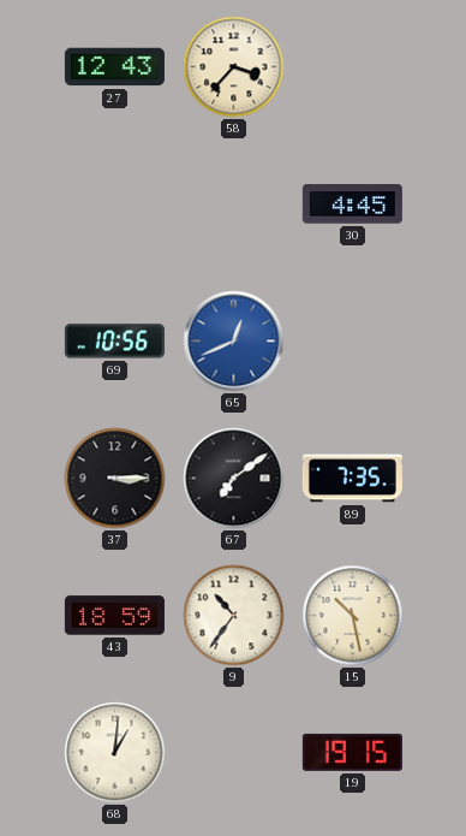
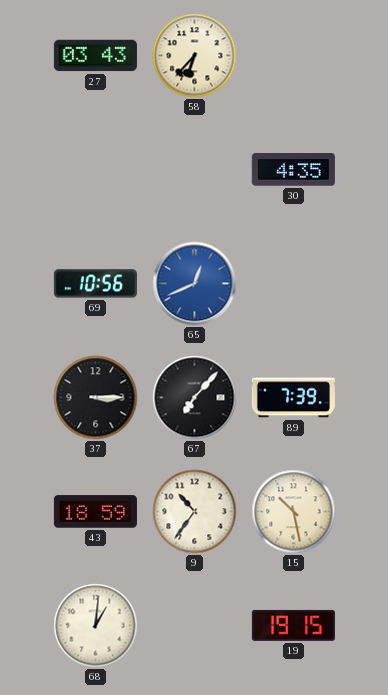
27: 12:43 -> 03:43
58: 3:37 -> 6:37
30: 4:45 -> 4:35
67: 7:09 -> 7:07
89: 7:35 -> 7:39
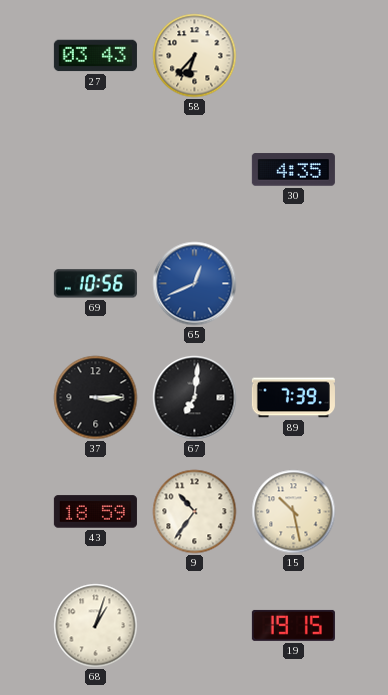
67: 7:07 -> 7:01
68: 1:01 -> 1:03
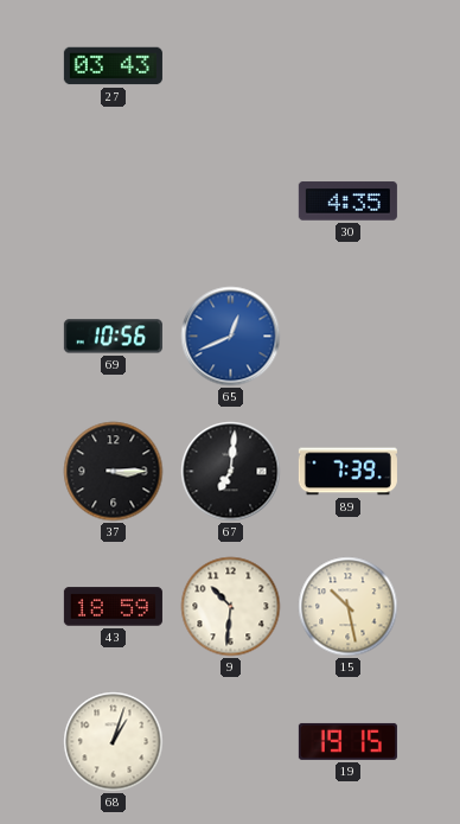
58: 6:37 -> none
9: 10:36 -> 10:31
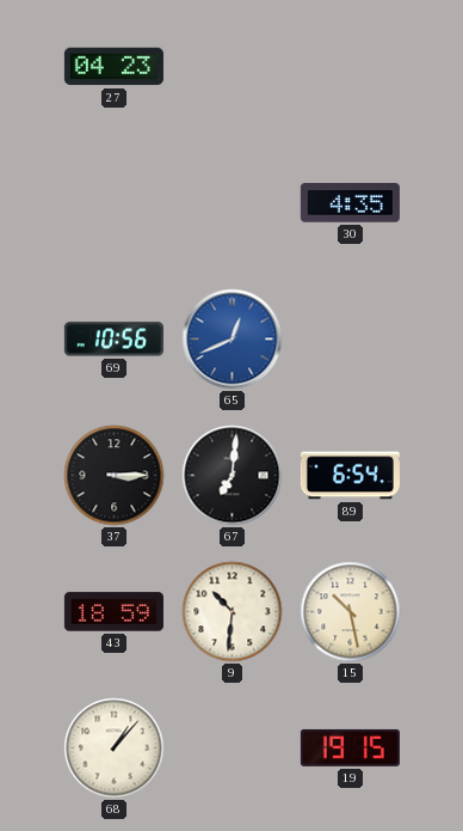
27: 03:43 -> 04:23
89: 7:39 -> 6:54
68: 1:03 -> 1:07
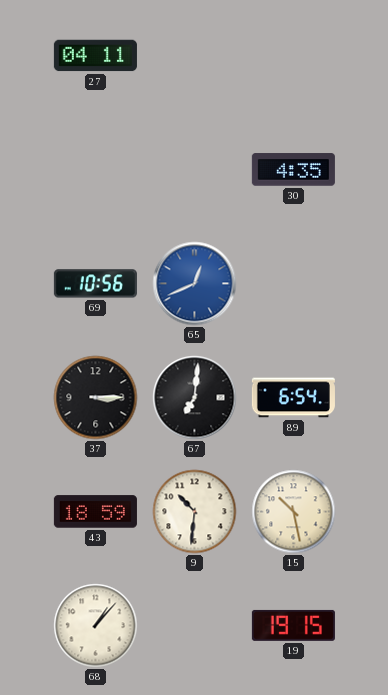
27: 04:23 -> 04:11
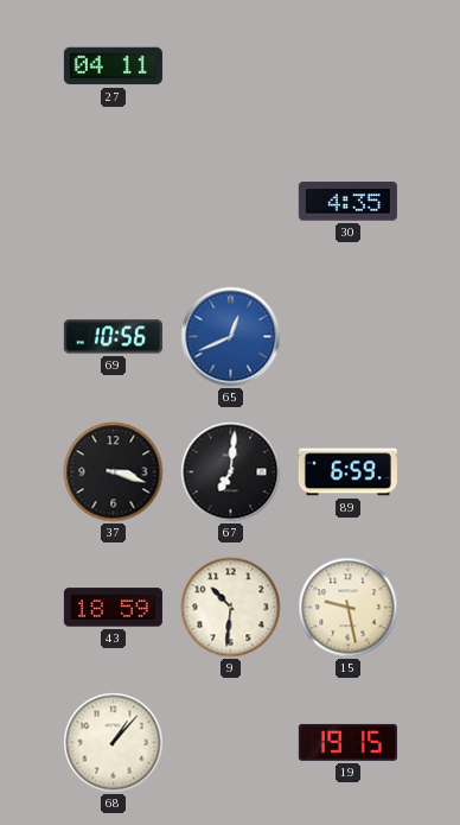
37: 3:15 -> 3:18
89: 6:54 -> 6:59
15: 10:28 -> 9:28
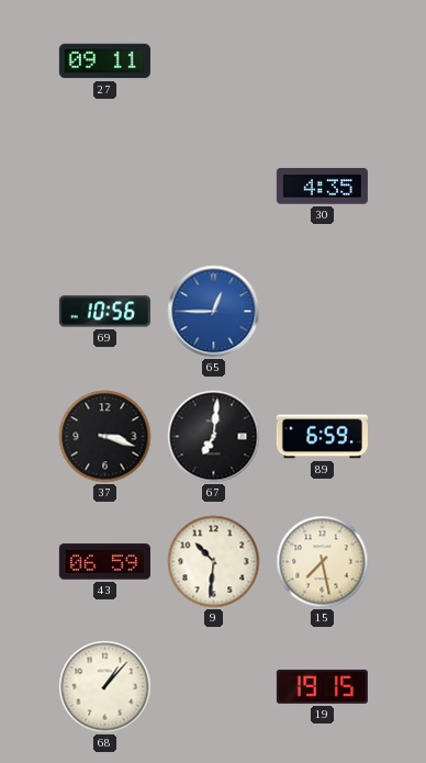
27: 04:11 -> 09:11
65: 12:41 -> 12:45
43: 18:59 -> 06:59
15: 9:28 -> 7:28
